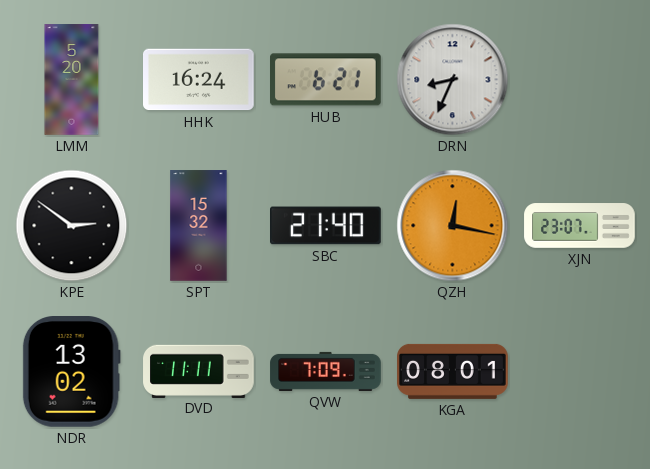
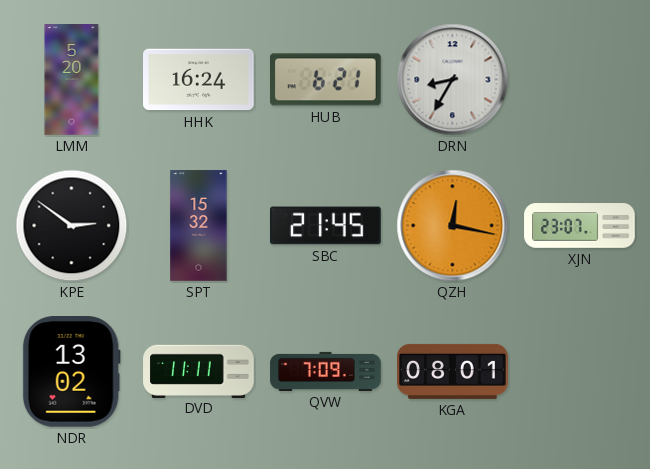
DRN: 8:34 -> 8:35
SBC: 21:40 -> 21:45
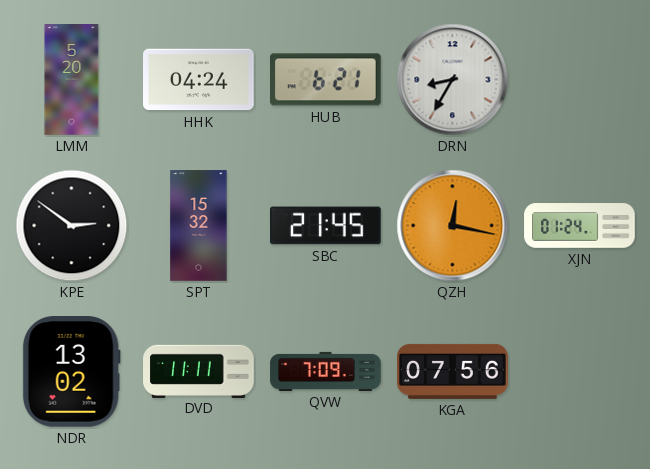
HHK: 16:24 -> 04:24
XJN: 23:07 -> 01:24
KGA: 08:01 -> 07:56
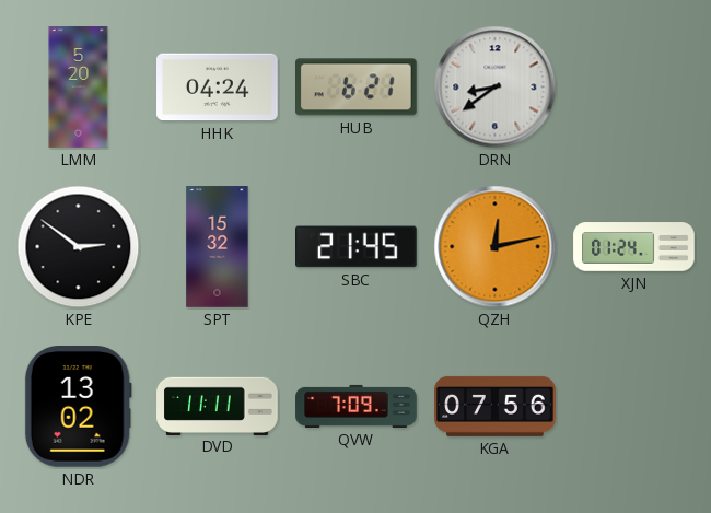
DRN: 8:35 -> 8:39
QZH: 12:17 -> 12:13
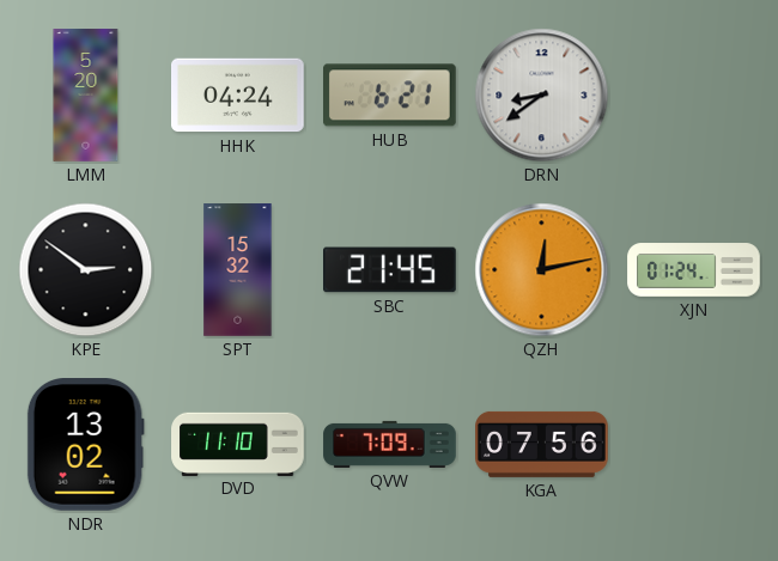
DVD: 11:11 -> 11:10
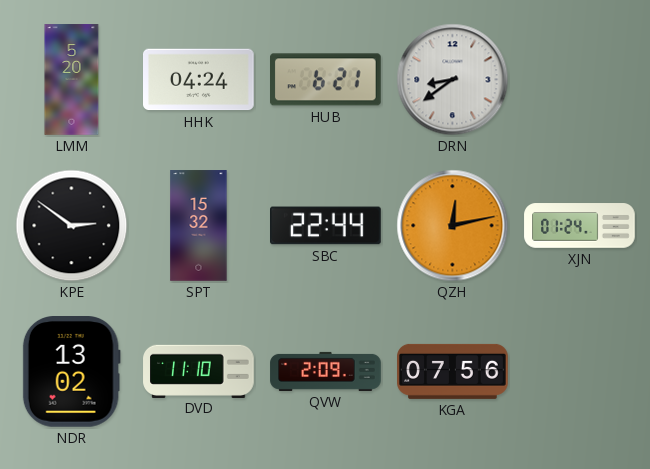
SBC: 21:45 -> 22:44
QVW: 7:09 -> 2:09
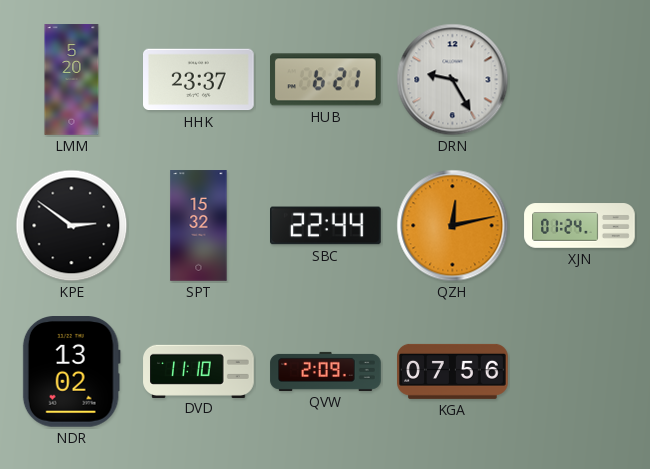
HHK: 04:24 -> 23:37
DRN: 8:39 -> 9:25
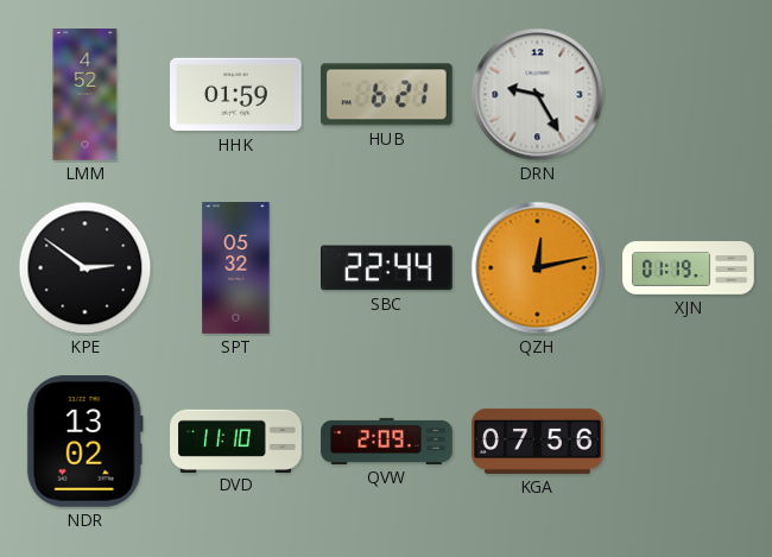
LMM: 5:20 -> 4:52
HHK: 23:37 -> 01:59
SPT: 15:32 -> 05:32
XJN: 01:24 -> 01:19
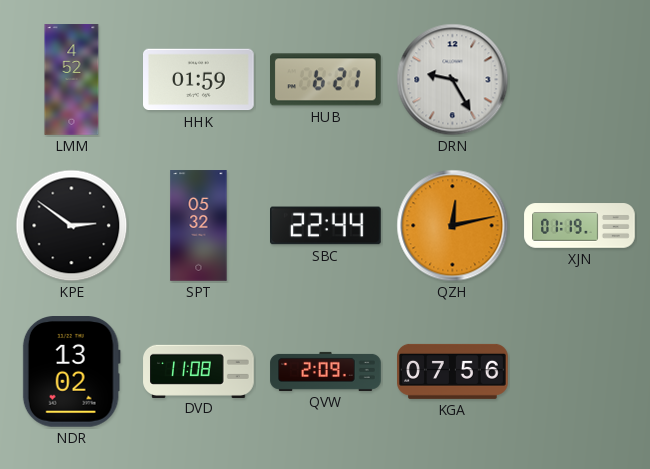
DVD: 11:10 -> 11:08
